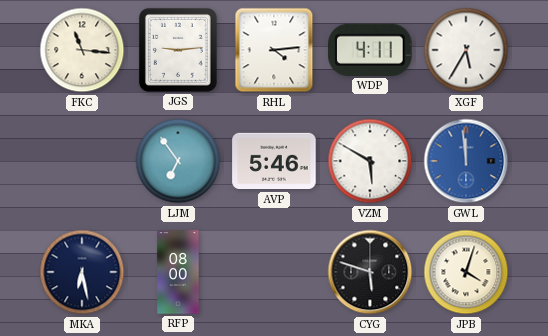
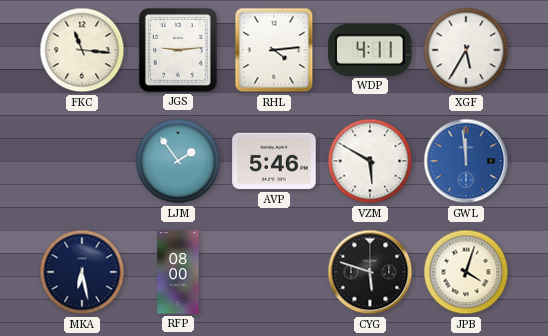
LJM: 6:54 -> 1:54
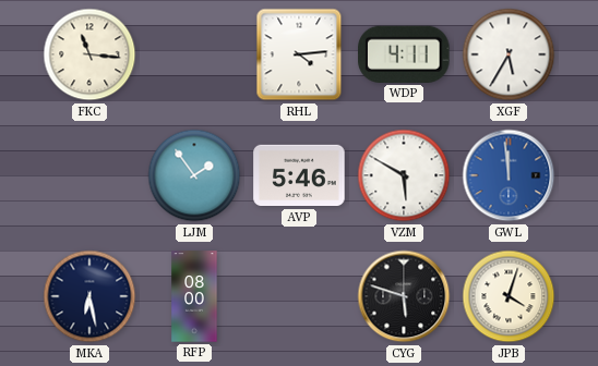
JGS: 9:14 -> none
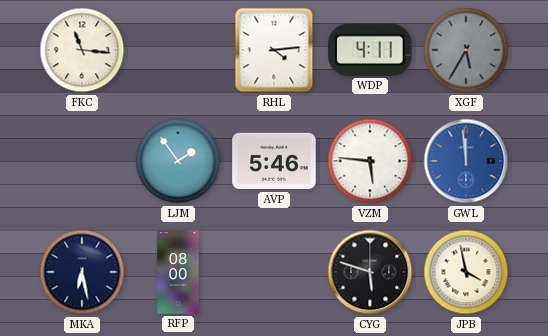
XGF dial: white -> grey
VZM: 5:50 -> 5:46
JPB: 4:03 -> 3:58
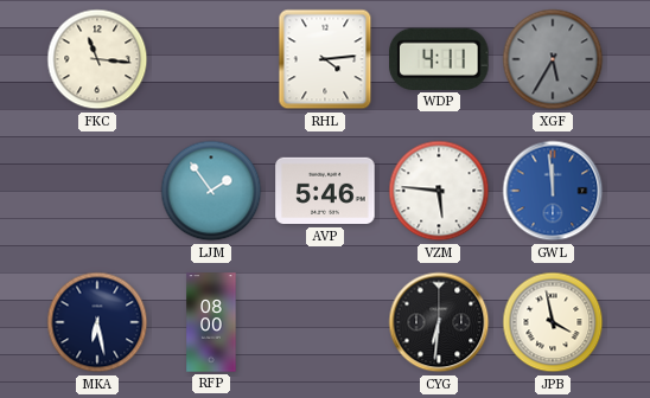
CYG: 5:48 -> 6:31
